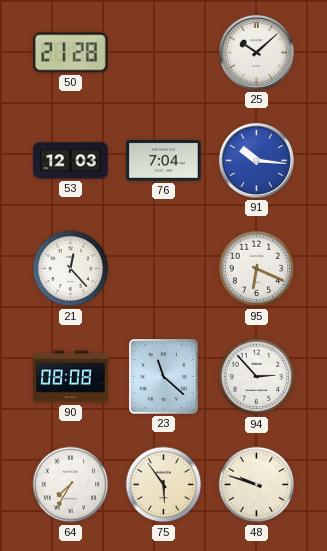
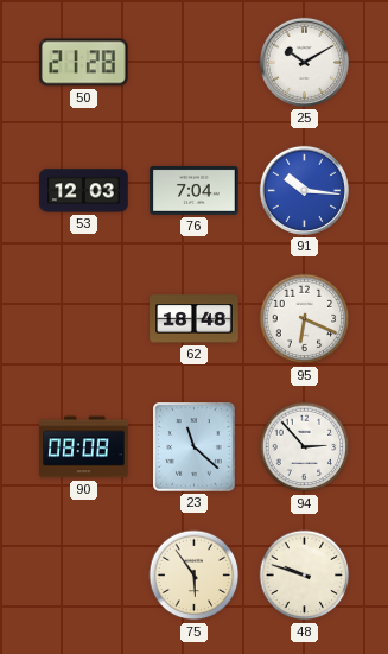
25: 10:08 -> 10:10
21: 12:23 -> none
62: none -> 18:48
64: 7:35 -> none
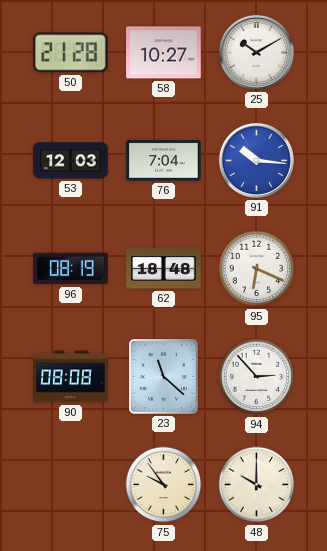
58: none -> 10:27
96: none -> 08:19
75: 5:54 -> 9:54
48: 9:48 -> 10:00
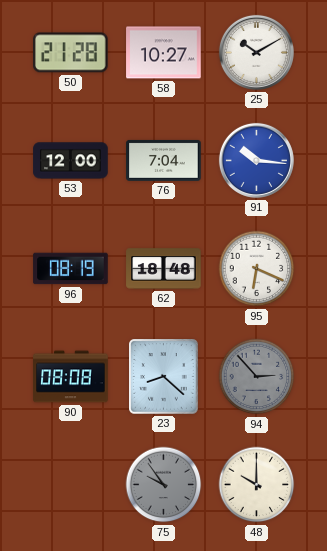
53: 12:03 -> 12:00
23: 11:22 -> 8:22
94 dial: white -> grey
75 dial: cream -> grey
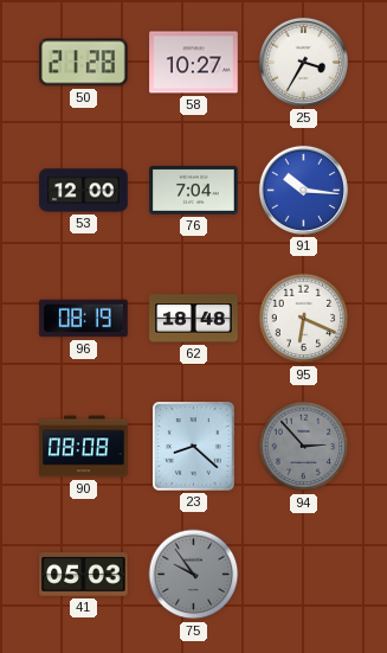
25: 10:10 -> 3:35
41: none -> 05:03
48: 10:00 -> none
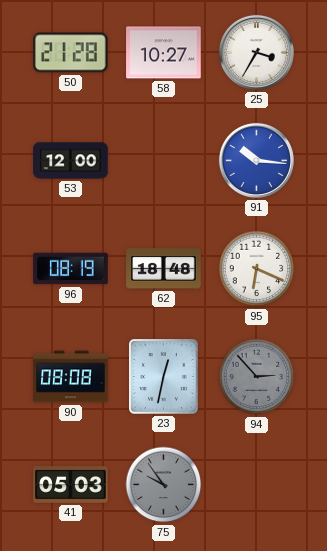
76: 7:04 -> none
23: 8:22 -> 12:32
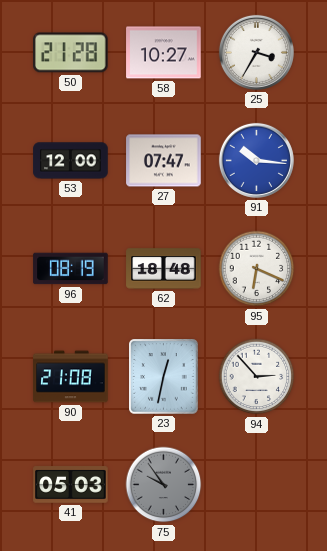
27: none -> 07:47
90: 08:08 -> 21:08
94 dial: grey -> white
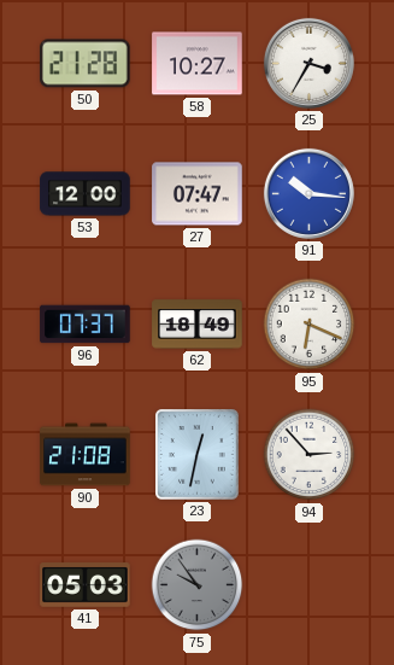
96: 08:19 -> 07:37
62: 18:48 -> 18:49
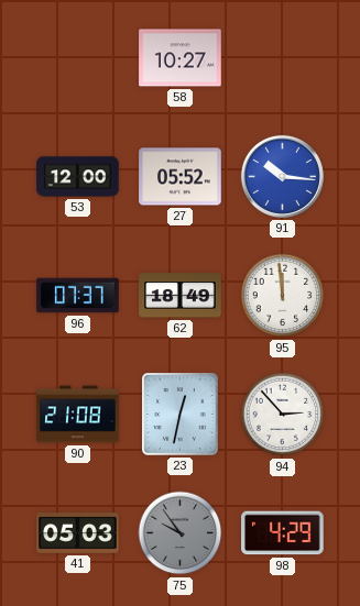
50: 21:28 -> none
25: 3:35 -> none
27: 07:47 -> 05:52
95: 6:19 -> 11:59
98: none -> 4:29
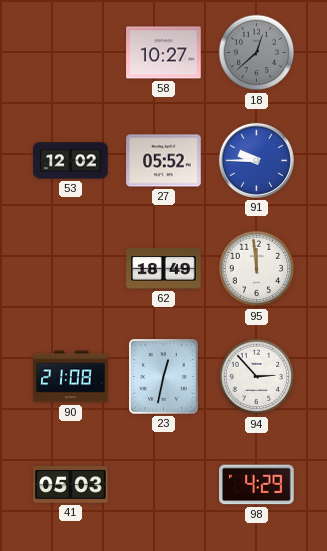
18: none -> 12:38
53: 12:00 -> 12:02
91: 10:16 -> 9:45
96: 07:37 -> none
75: 9:54 -> none
